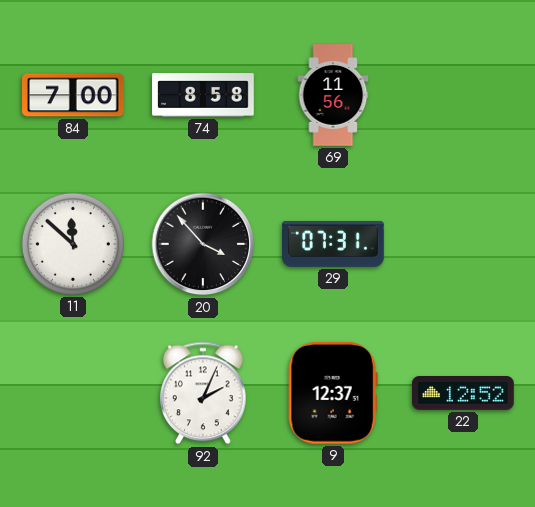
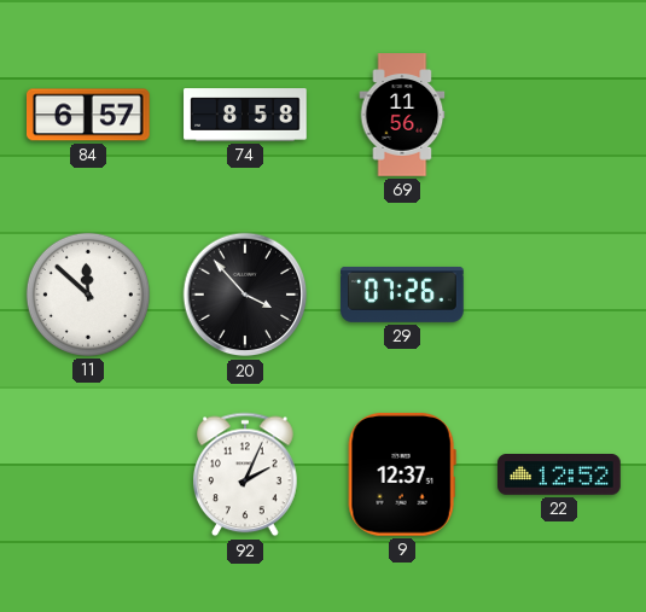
84: 7:00 -> 6:57
29: 07:31 -> 07:26
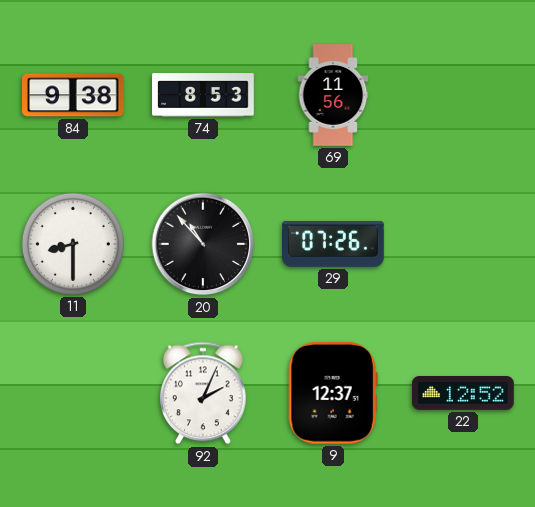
84: 6:57 -> 9:38
74: 8:58 -> 8:53
11: 11:52 -> 8:30
20: 3:53 -> 10:53
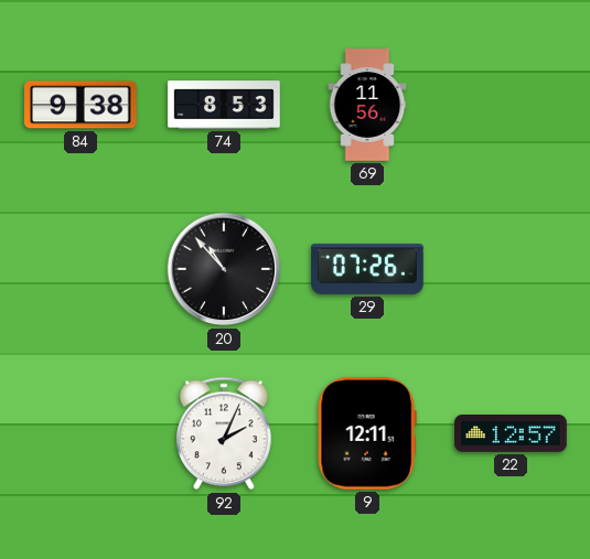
11: 8:30 -> none
9: 12:37 -> 12:11
22: 12:52 -> 12:57
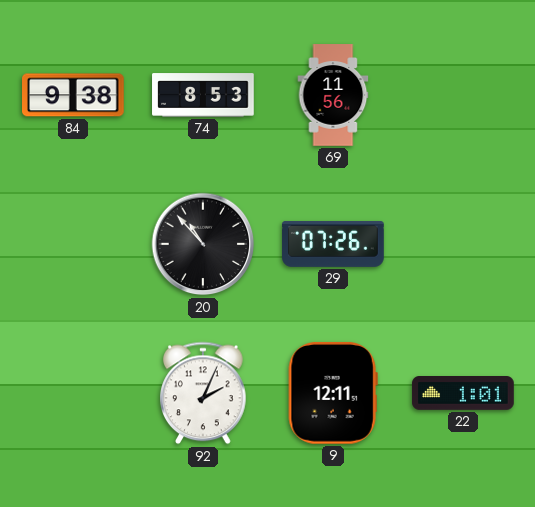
22: 12:57 -> 1:01
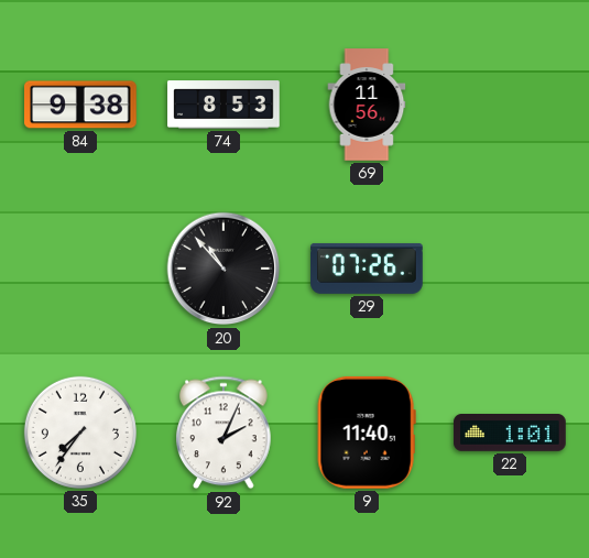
35: none -> 7:36
9: 12:11 -> 11:40
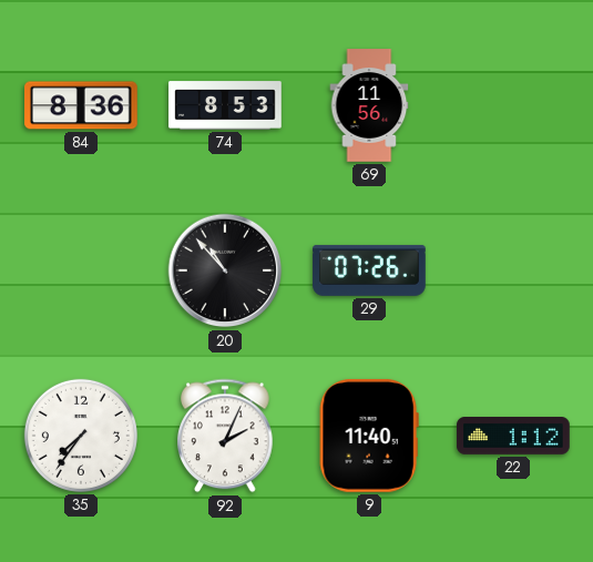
84: 9:38 -> 8:36
22: 1:01 -> 1:12
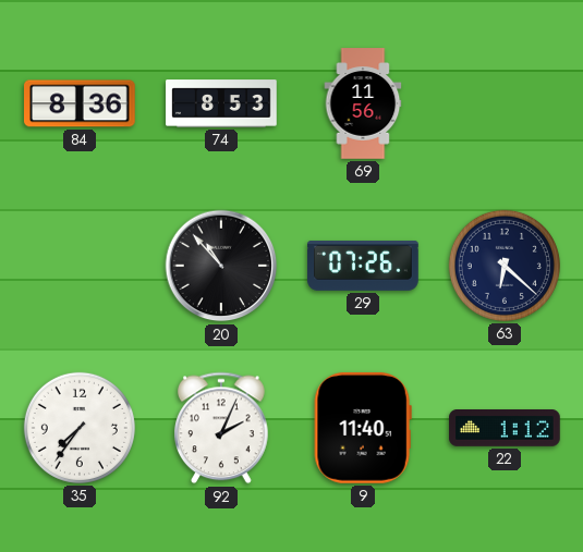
63: none -> 6:22
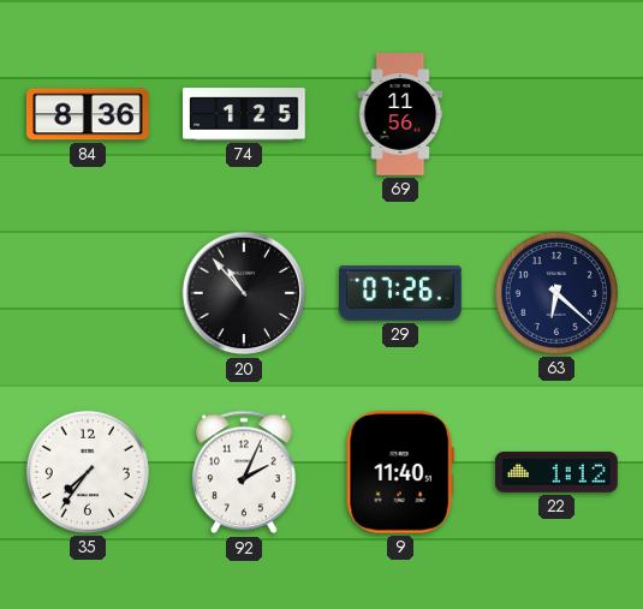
74: 8:53 -> 1:25
